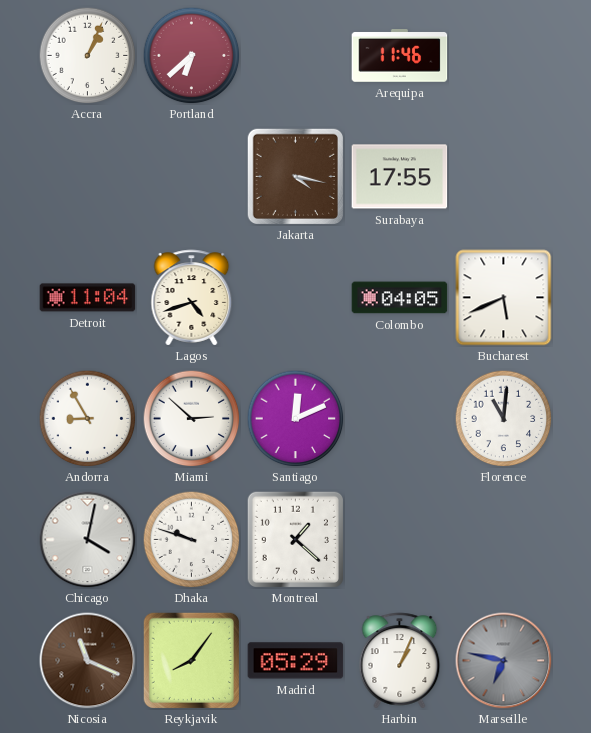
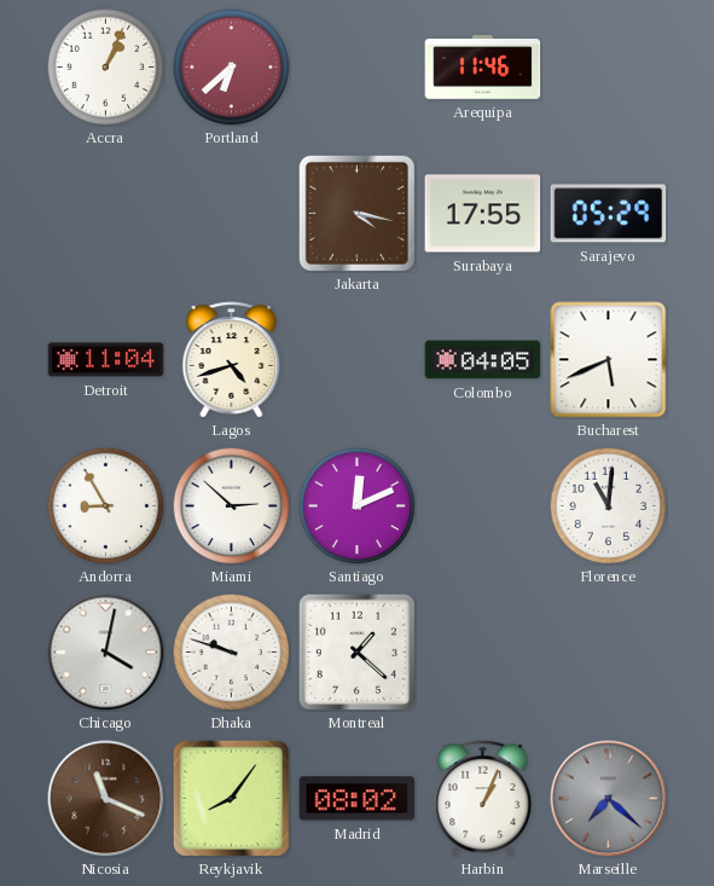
Sarajevo: none -> 05:29
Madrid: 05:29 -> 08:02
Marseille: 6:47 -> 7:22
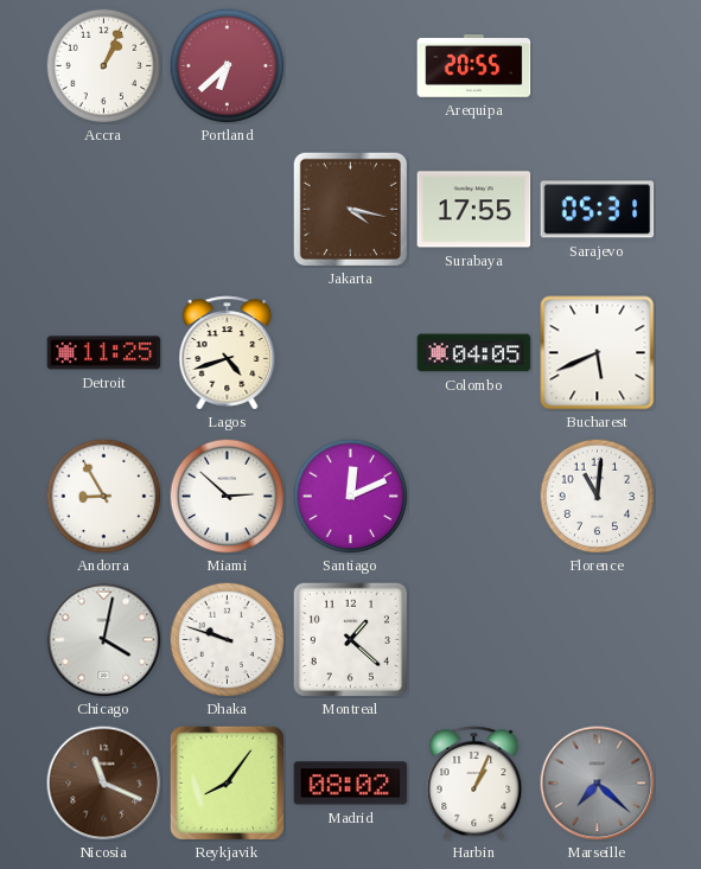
Arequipa: 11:46 -> 20:55
Sarajevo: 05:29 -> 05:31
Detroit: 11:04 -> 11:25
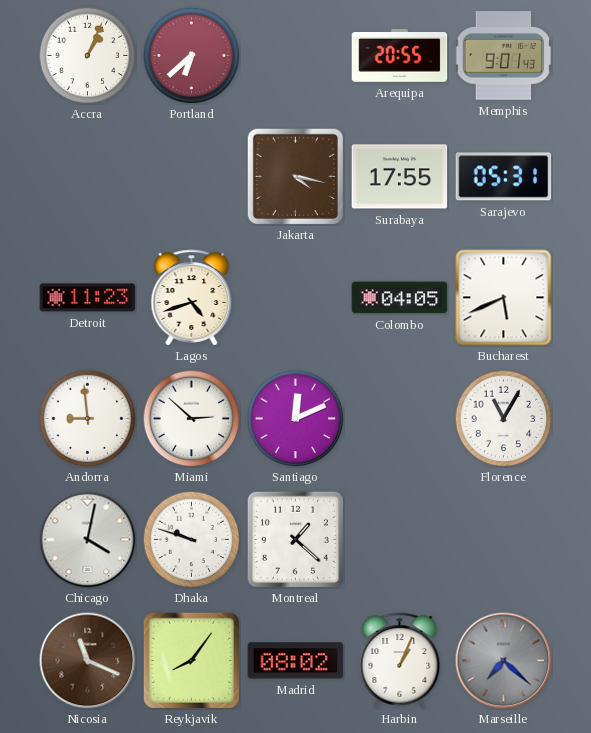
Memphis: none -> 9:01
Detroit: 11:25 -> 11:23
Andorra: 8:55 -> 8:59
Florence: 11:01 -> 11:05
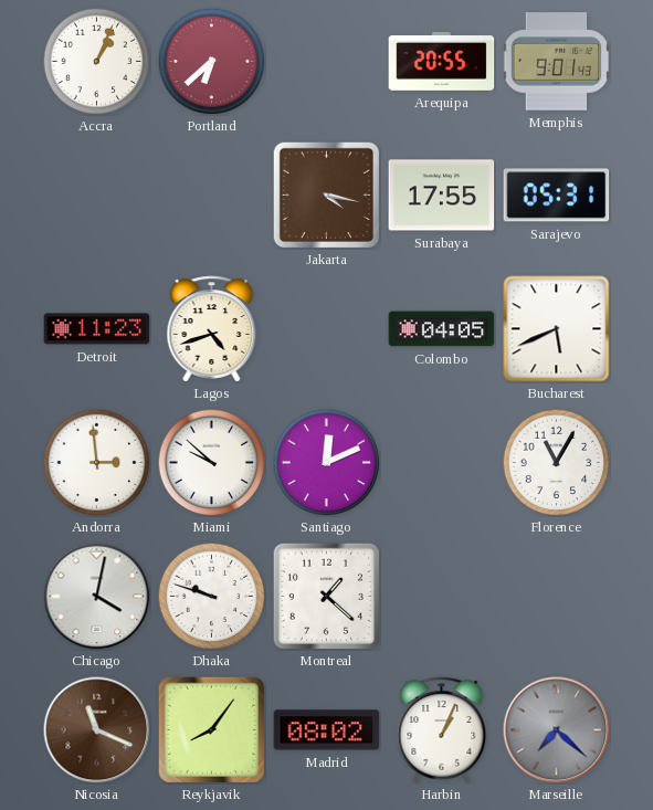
Andorra: 8:59 -> 2:59
Miami: 2:52 -> 9:52
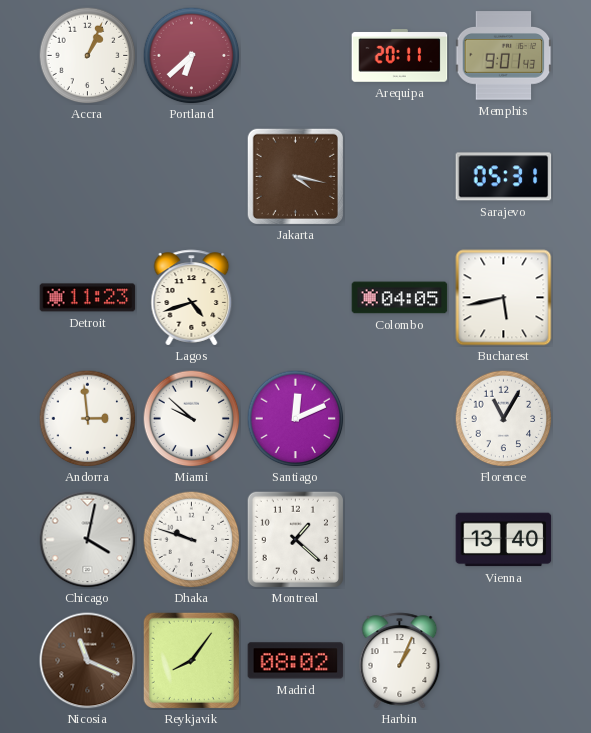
Arequipa: 20:55 -> 20:11
Surabaya: 17:55 -> none
Bucharest: 5:41 -> 5:43
Vienna: none -> 13:40
Marseille: 7:22 -> none
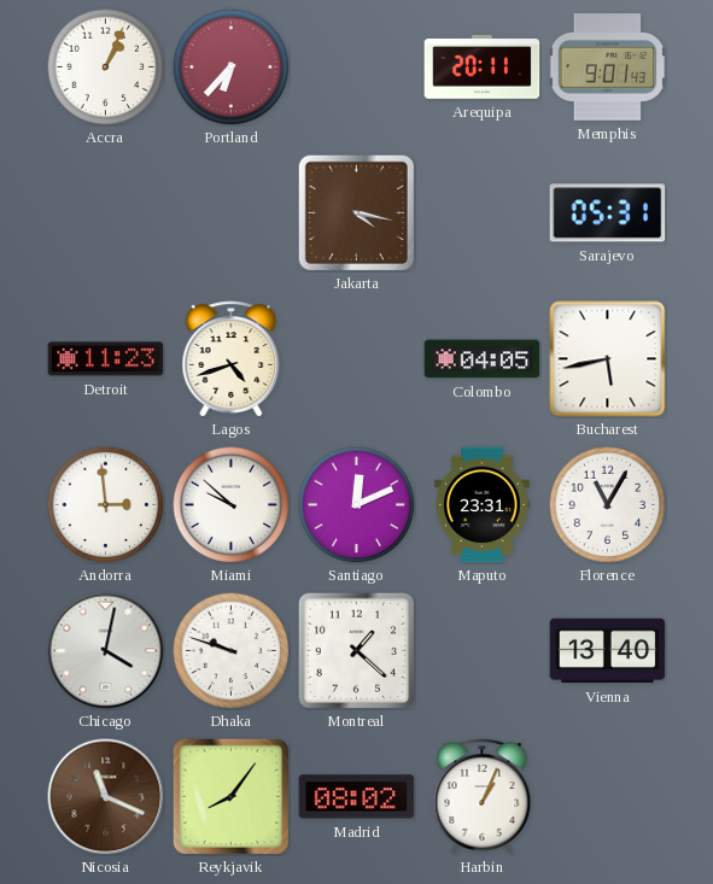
Portland: 6:38 -> 6:37
Maputo: none -> 23:31
